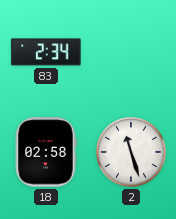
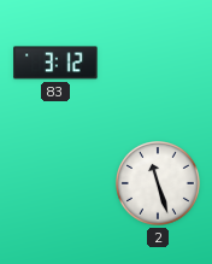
83: 2:34 -> 3:12
18: 02:58 -> none
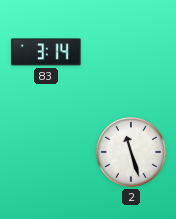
83: 3:12 -> 3:14
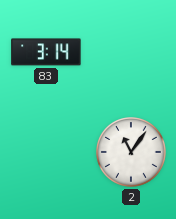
2: 11:27 -> 11:06
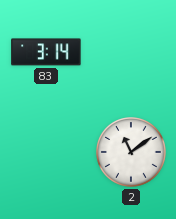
2: 11:06 -> 11:09
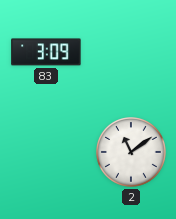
83: 3:14 -> 3:09
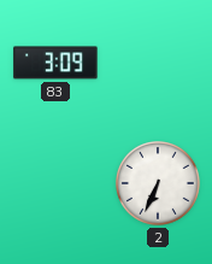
2: 11:09 -> 6:34
